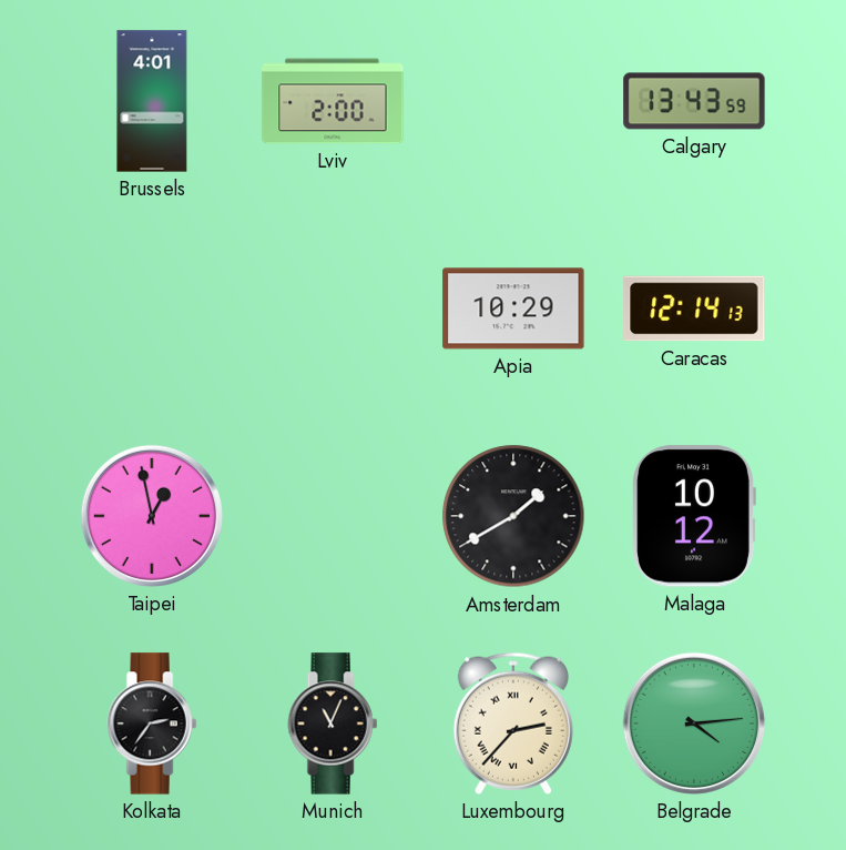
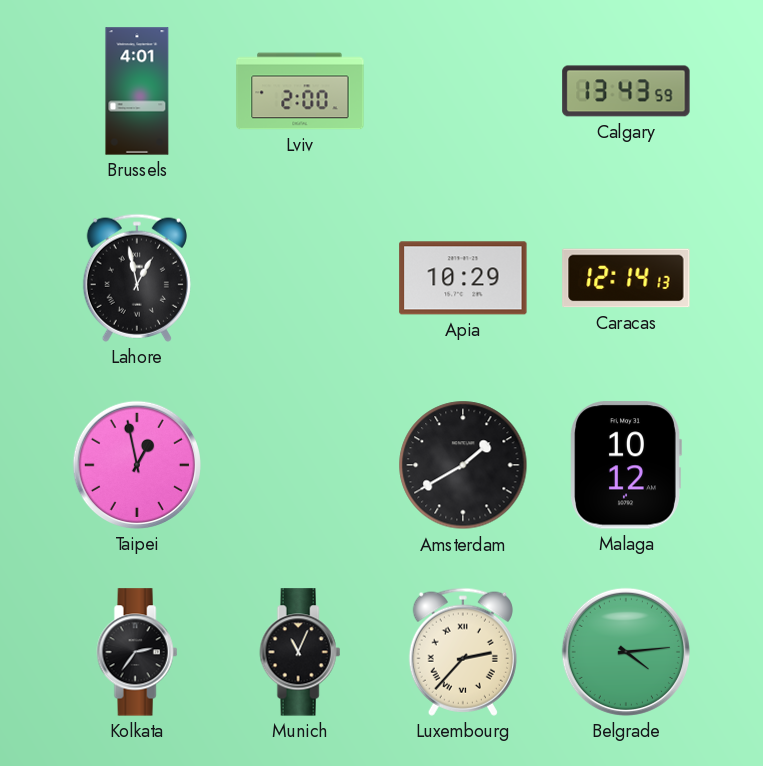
Lahore: none -> 12:58
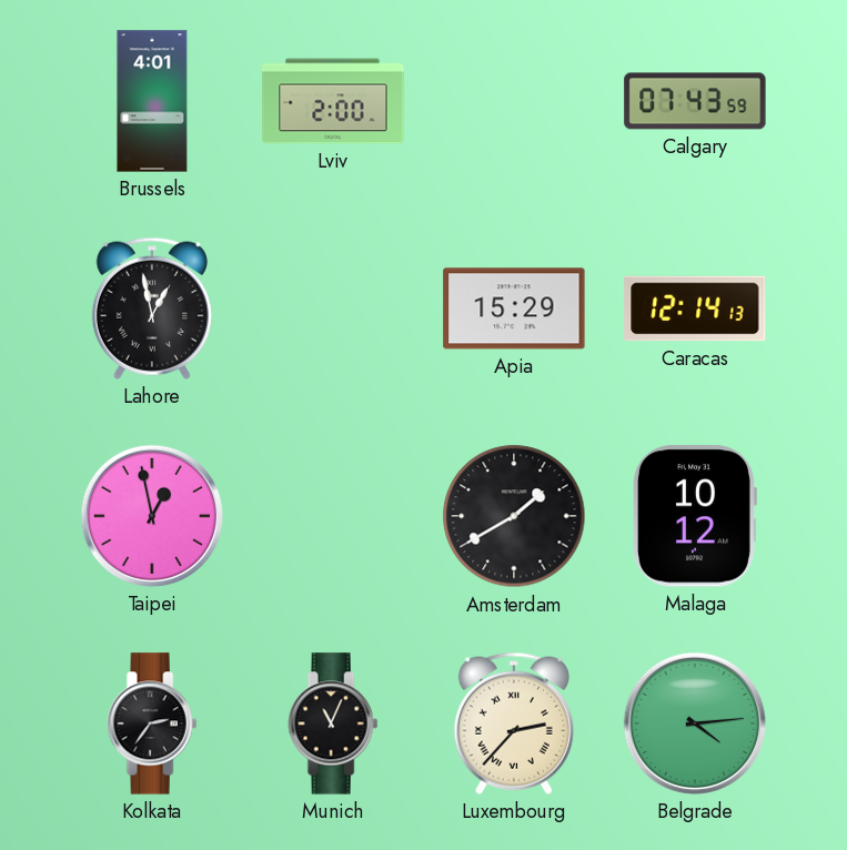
Calgary: 13:43 -> 07:43
Apia: 10:29 -> 15:29
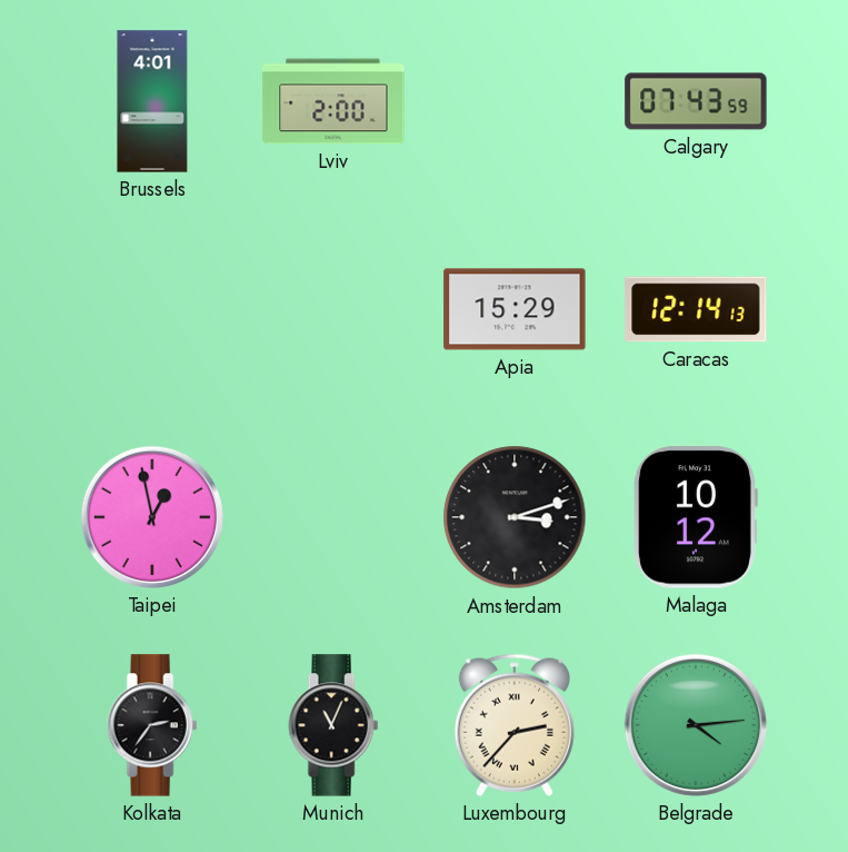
Lahore: 12:58 -> none
Amsterdam: 1:40 -> 3:12
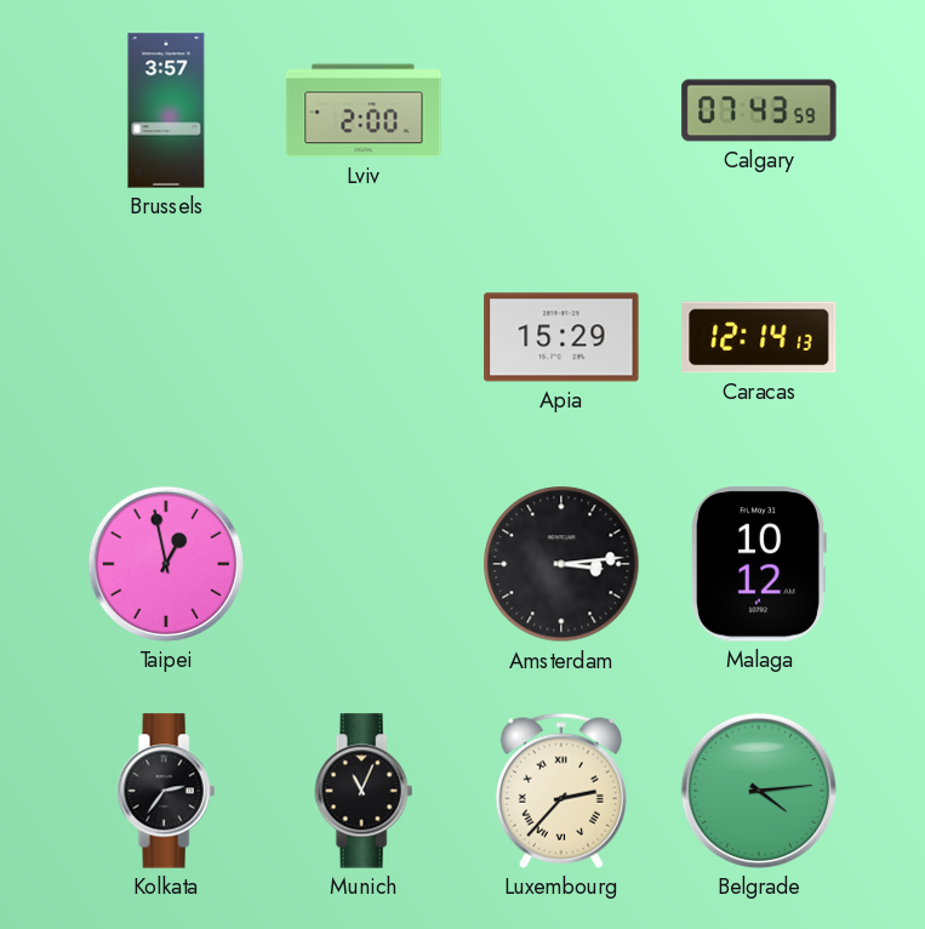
Brussels: 4:01 -> 3:57
Amsterdam: 3:12 -> 3:14
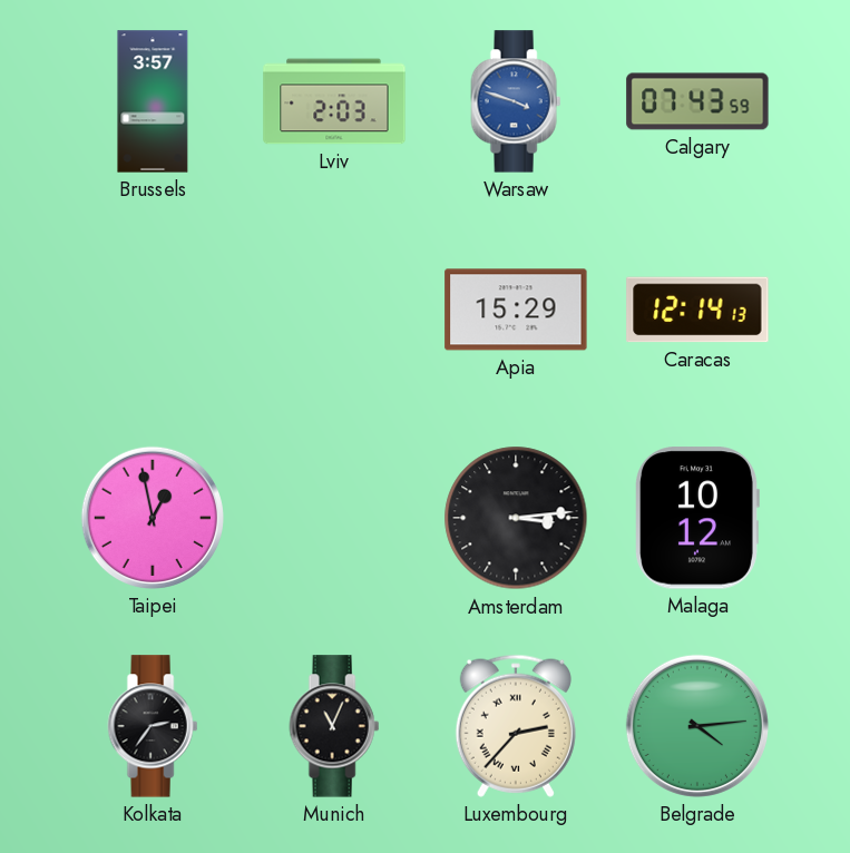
Lviv: 2:00 -> 2:03
Warsaw: none -> 3:48
